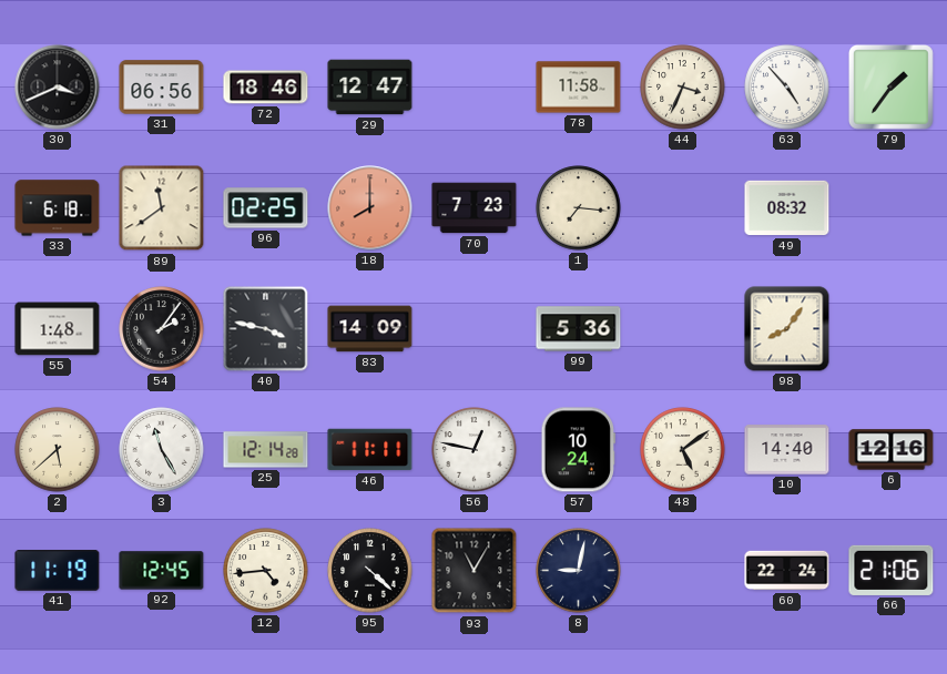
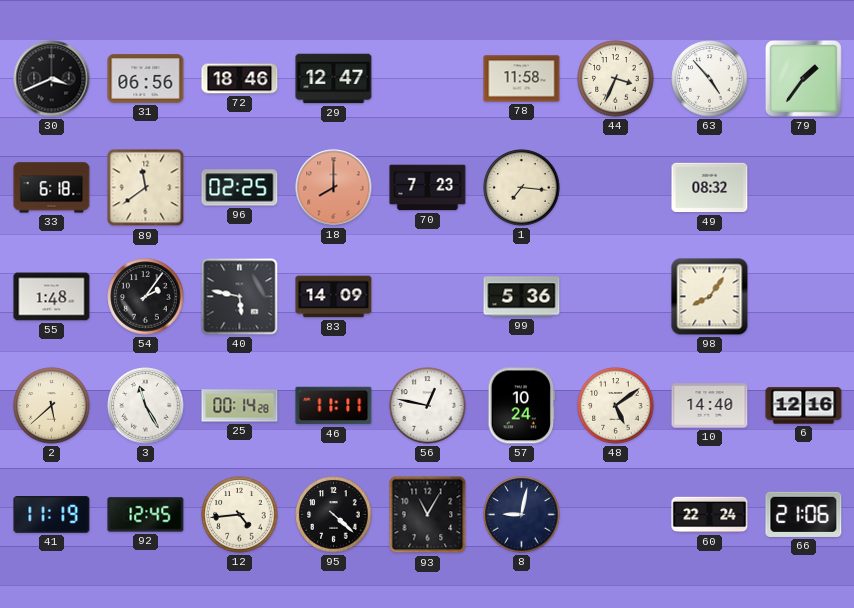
40: 3:47 -> 5:47
25: 12:14 -> 00:14
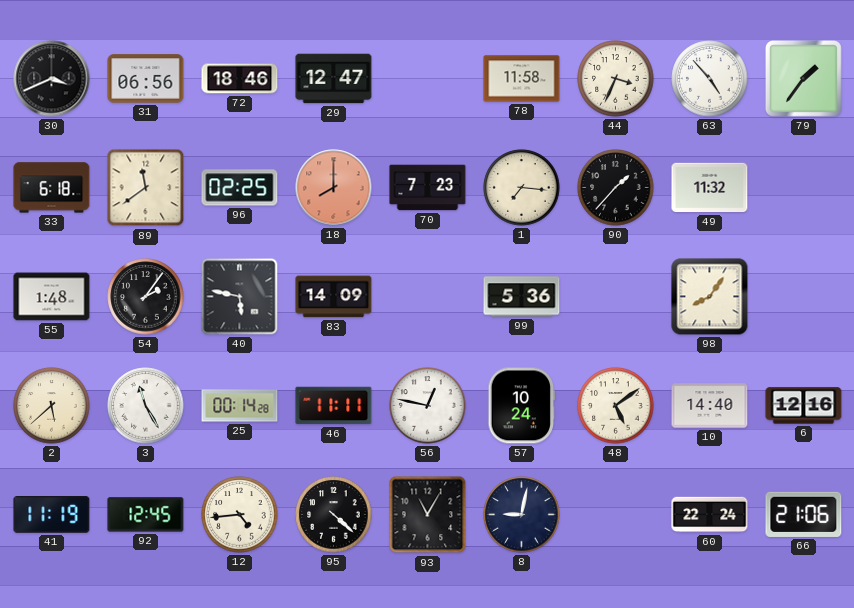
90: none -> 1:37
49: 08:32 -> 11:32
